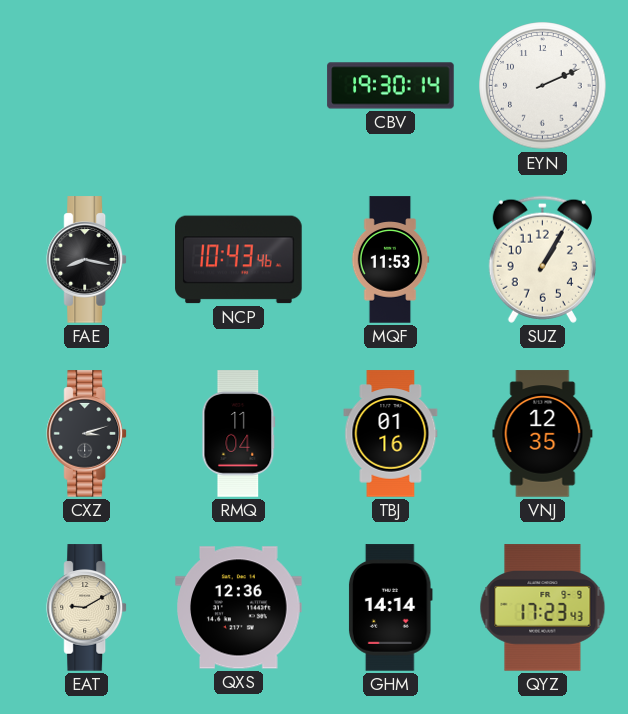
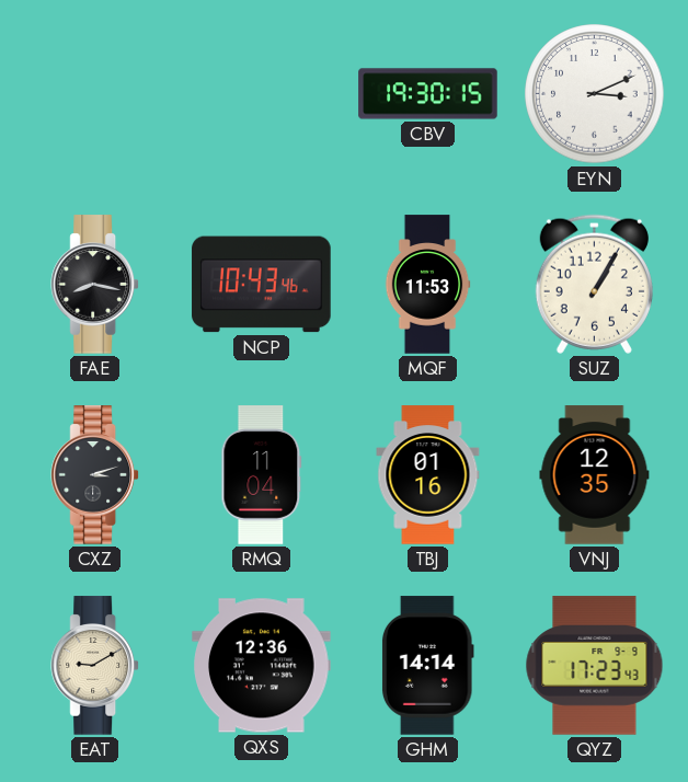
CBV: 19:30:14 -> 19:30:15
EYN: 2:11 -> 3:11
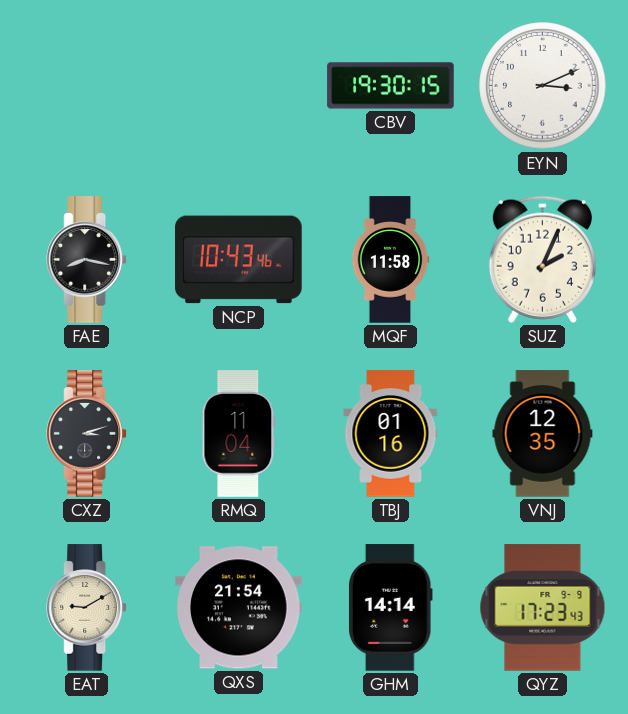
MQF: 11:53 -> 11:58
SUZ: 1:05 -> 2:04
QXS: 12:36 -> 21:54
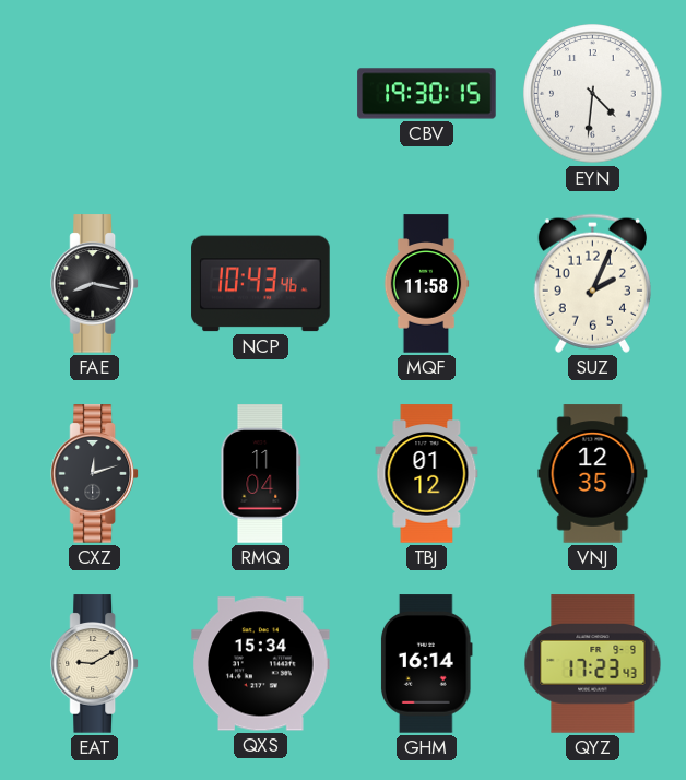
EYN: 3:11 -> 4:31
CXZ: 3:12 -> 12:12
TBJ: 01:16 -> 01:12
QXS: 21:54 -> 15:34
GHM: 14:14 -> 16:14
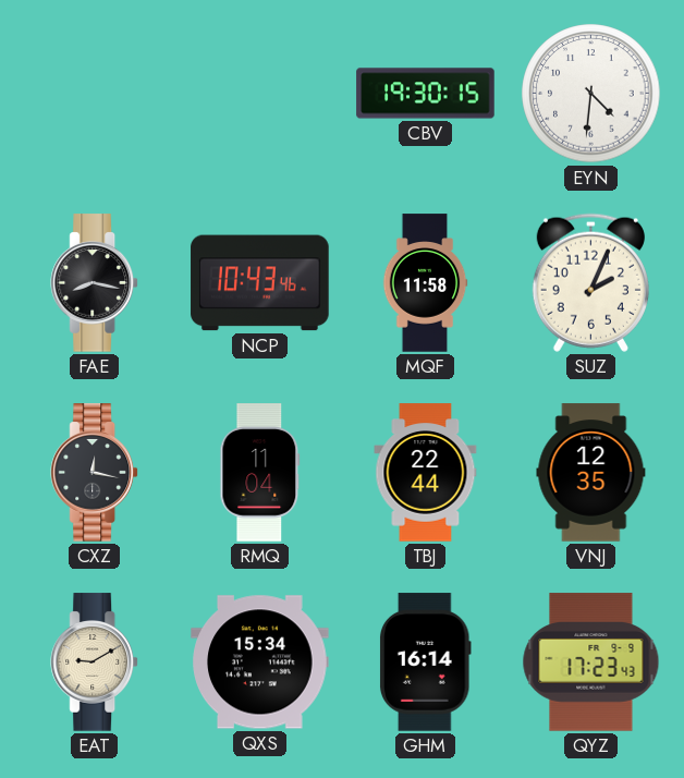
CXZ: 12:12 -> 12:17
TBJ: 01:12 -> 22:44
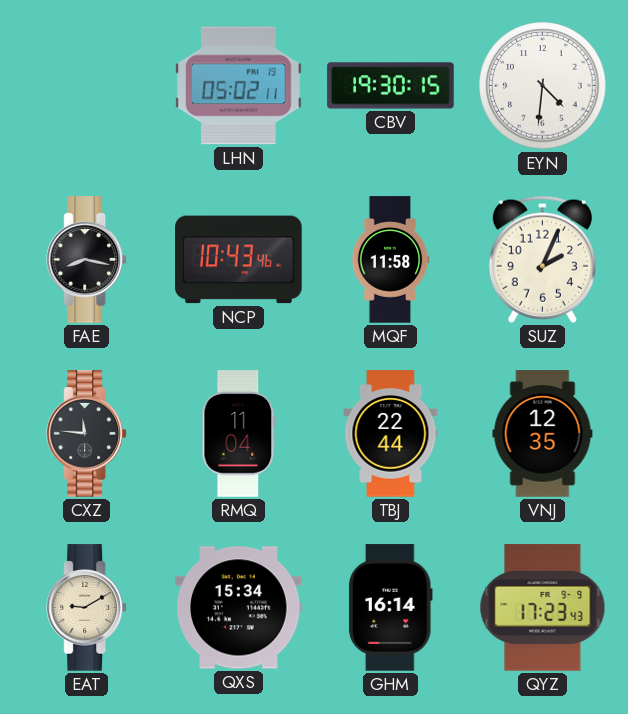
LHN: none -> 05:02
CXZ: 12:17 -> 11:46
